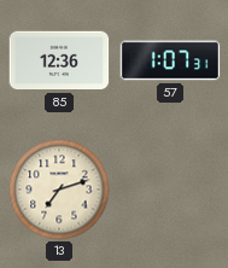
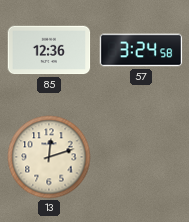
57: 1:07 -> 3:24
13: 7:12 -> 12:12
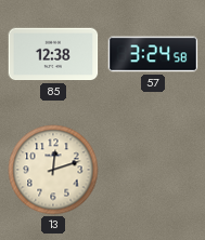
85: 12:36 -> 12:38
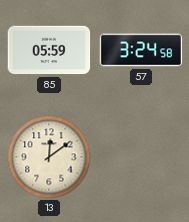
85: 12:38 -> 05:59
13: 12:12 -> 12:09
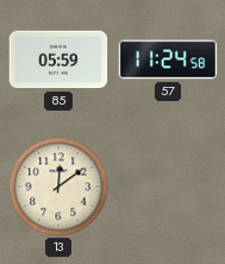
57: 3:24 -> 11:24
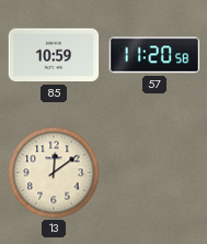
85: 05:59 -> 10:59
57: 11:24 -> 11:20
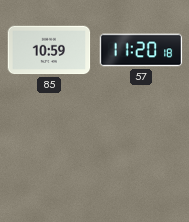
57: 11:20:58 -> 11:20:18
13: 12:09 -> none
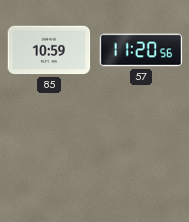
57: 11:20:18 -> 11:20:56
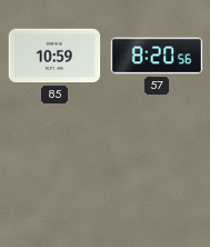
57: 11:20 -> 8:20
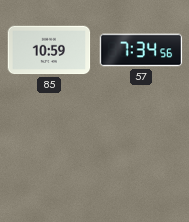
57: 8:20 -> 7:34
